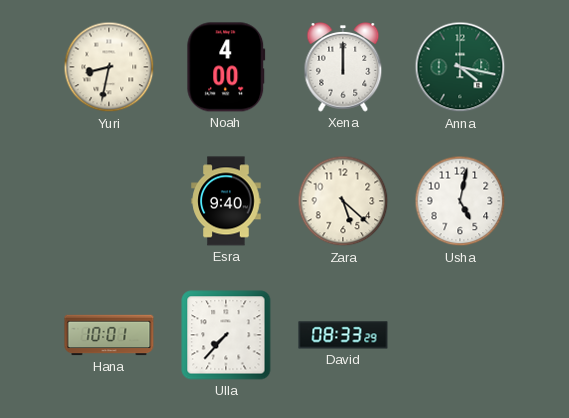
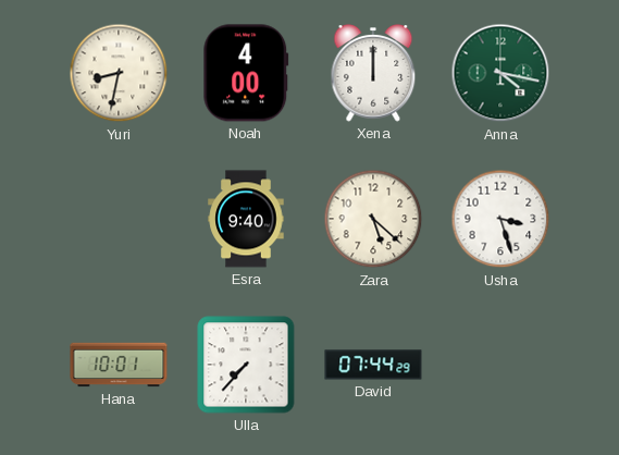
Usha: 5:02 -> 3:27
David: 08:33 -> 07:44
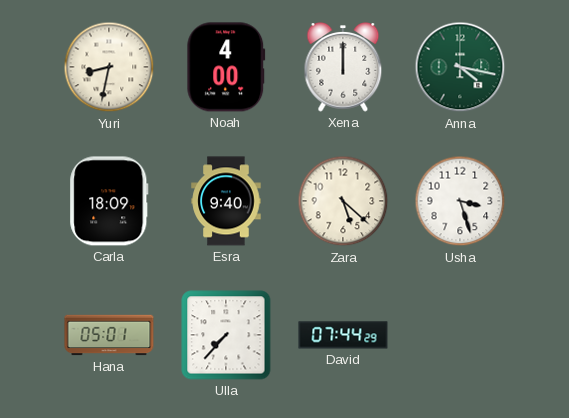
Carla: none -> 18:09
Hana: 10:01 -> 05:01
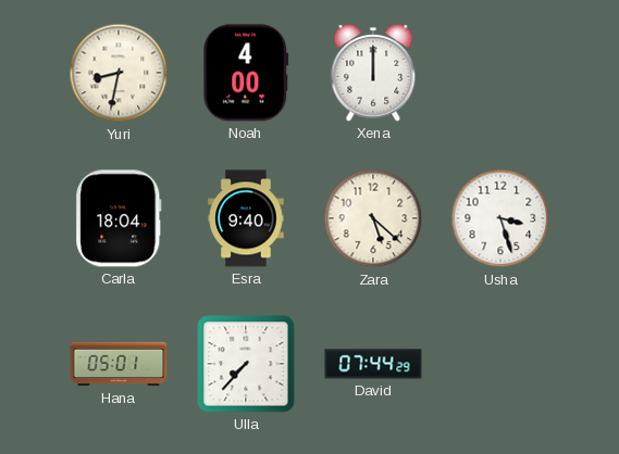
Anna: 4:17 -> none
Carla: 18:09 -> 18:04
